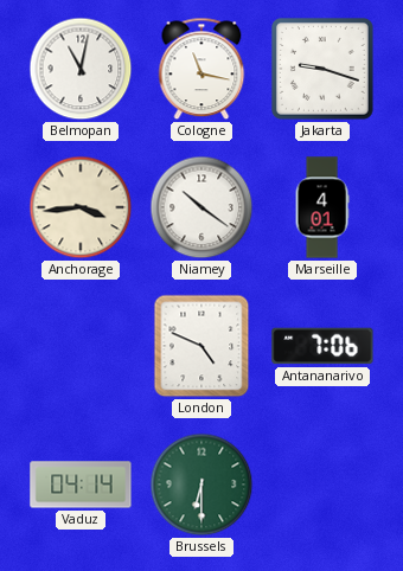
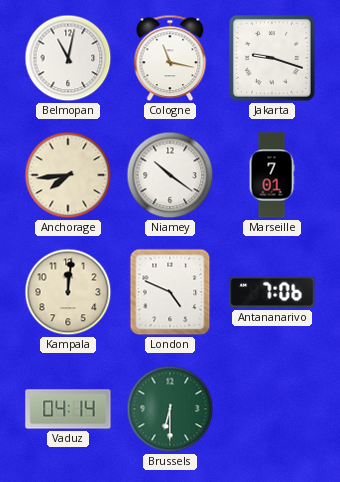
Anchorage: 3:44 -> 7:44
Marseille: 4:01 -> 7:01
Kampala: none -> 12:01
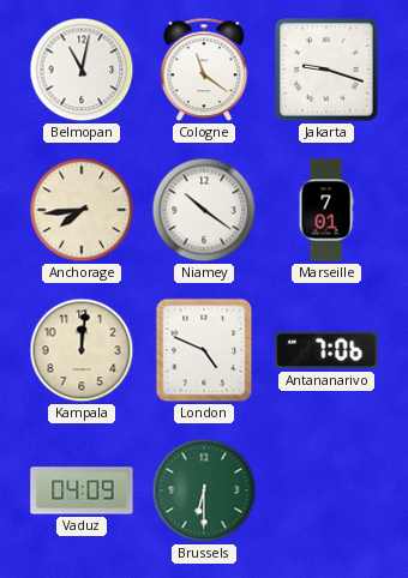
Cologne: 11:17 -> 11:21
Vaduz: 04:14 -> 04:09
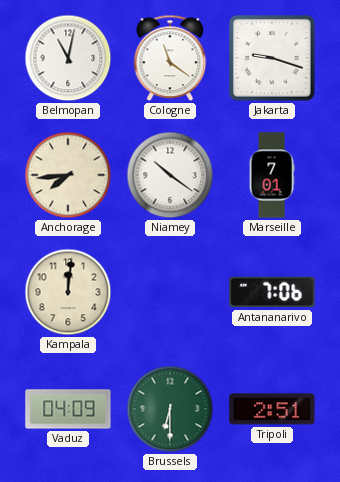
London: 4:49 -> none
Tripoli: none -> 2:51
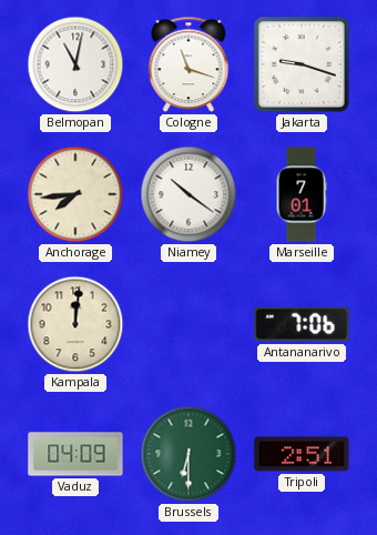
Cologne: 11:21 -> 11:18
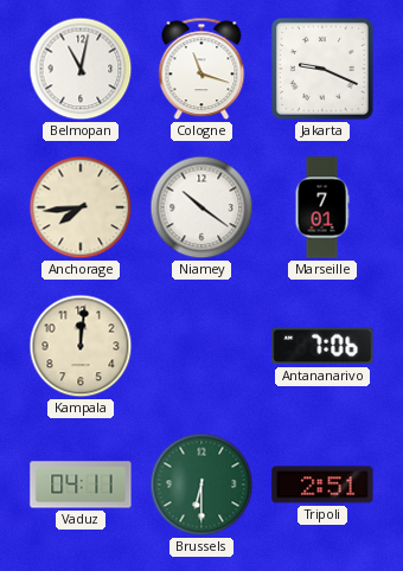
Jakarta: 9:18 -> 9:19
Vaduz: 04:09 -> 04:11
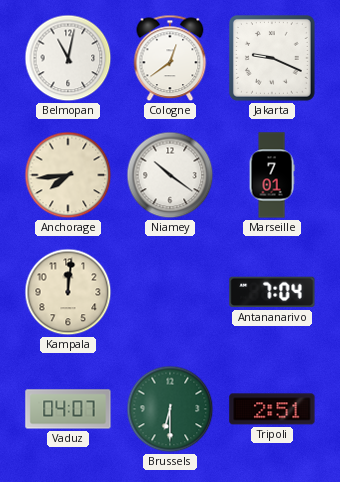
Cologne: 11:18 -> 12:39
Antananarivo: 7:06 -> 7:04
Vaduz: 04:11 -> 04:07
